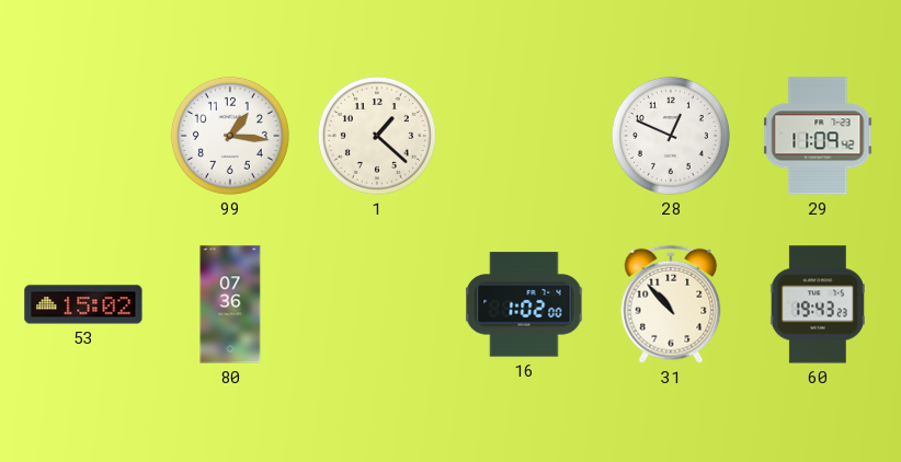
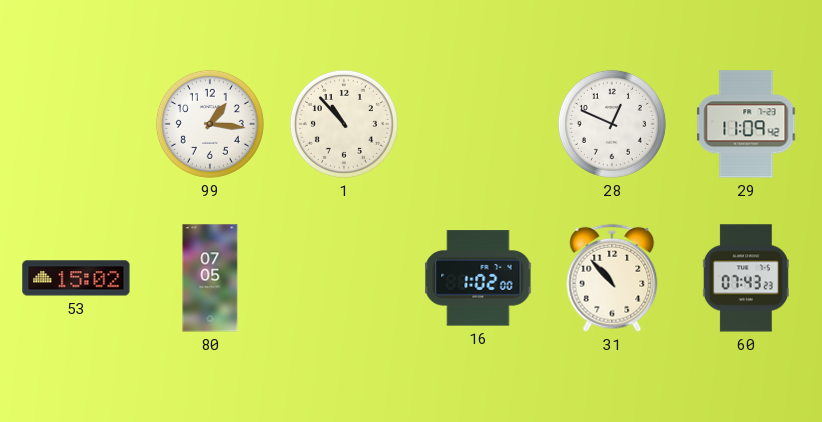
1: 1:22 -> 10:53
80: 07:36 -> 07:05
60: 19:43 -> 07:43
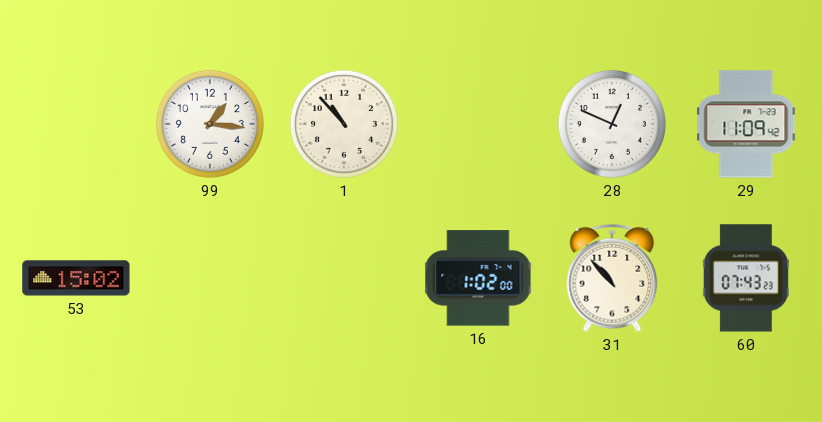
80: 07:05 -> none
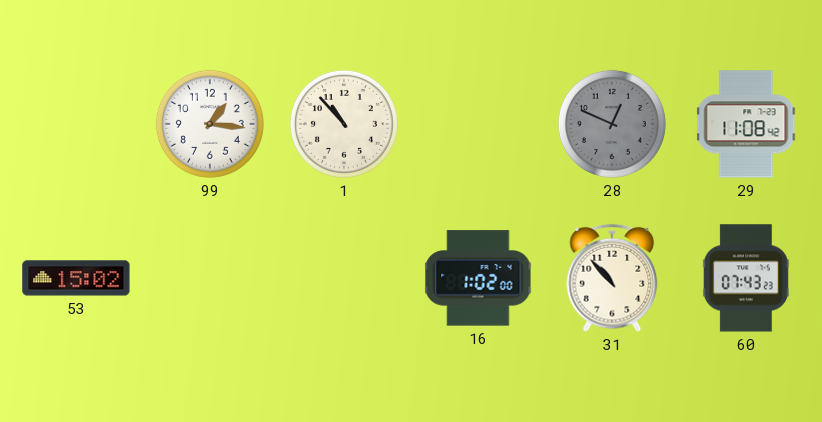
28 dial: white -> grey
29: 11:09 -> 11:08
